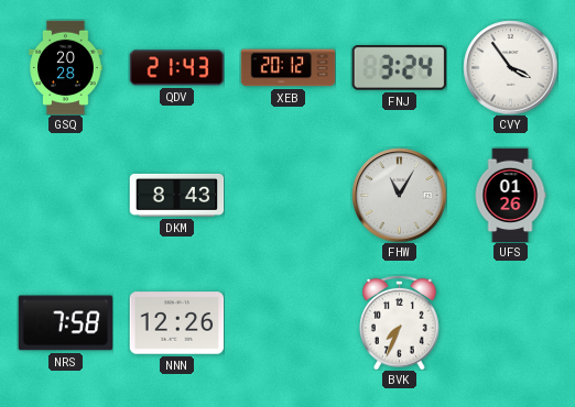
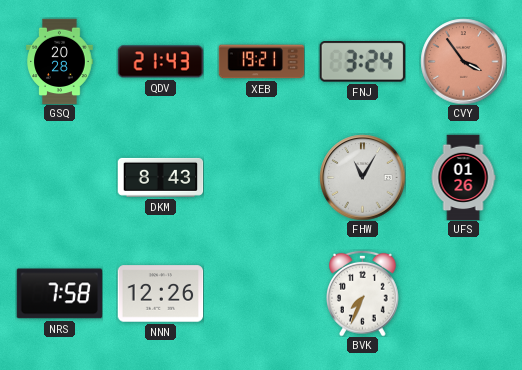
XEB: 20:12 -> 19:21
CVY dial: white -> salmon
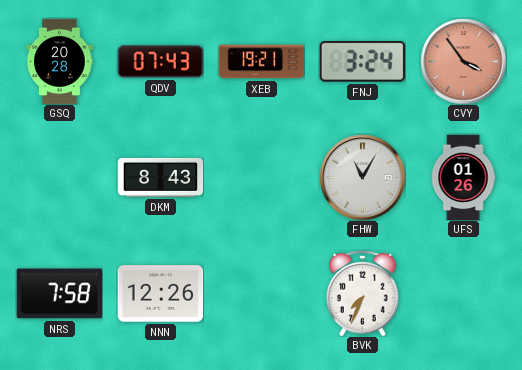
QDV: 21:43 -> 07:43
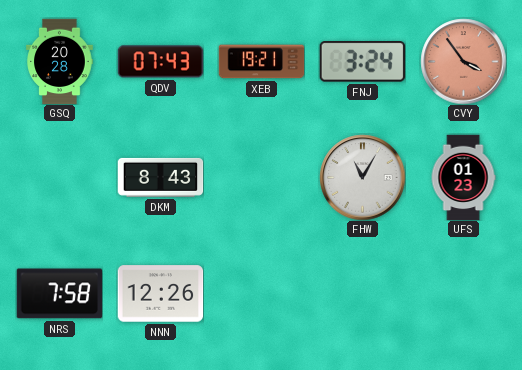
UFS: 01:26 -> 01:23
BVK: 7:34 -> none
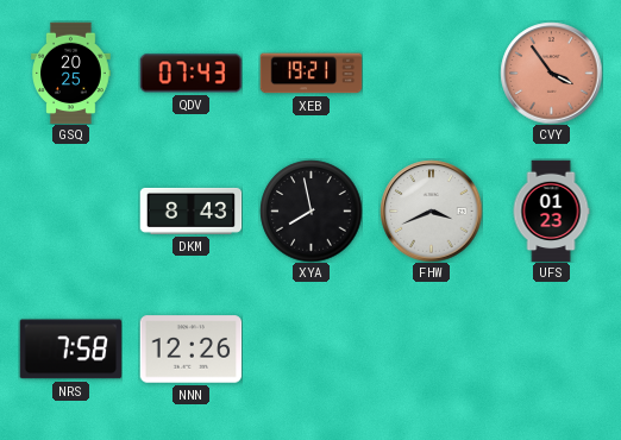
GSQ: 20:28 -> 20:25
FNJ: 3:24 -> none
XYA: none -> 7:58
FHW: 11:05 -> 3:41
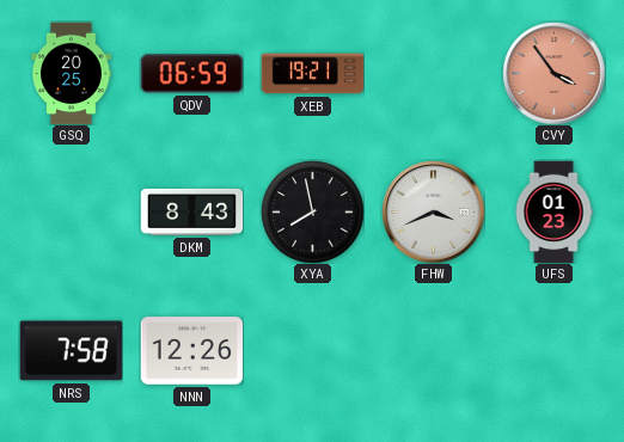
QDV: 07:43 -> 06:59
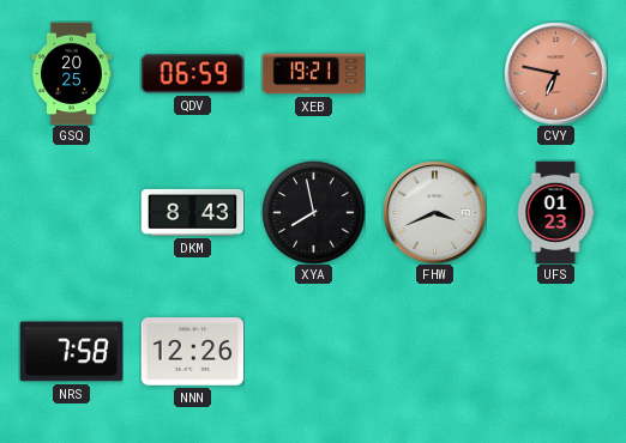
CVY: 3:54 -> 6:47
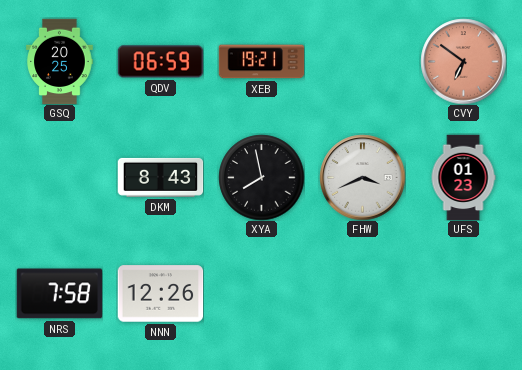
CVY: 6:47 -> 6:51
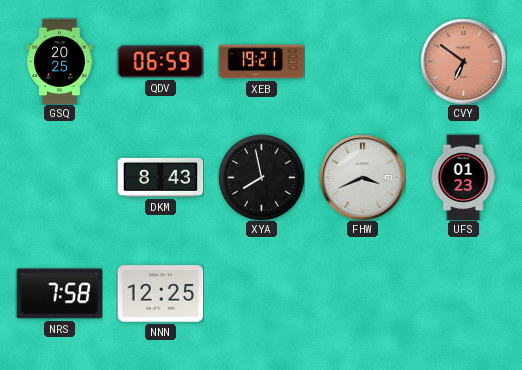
NNN: 12:26 -> 12:25
